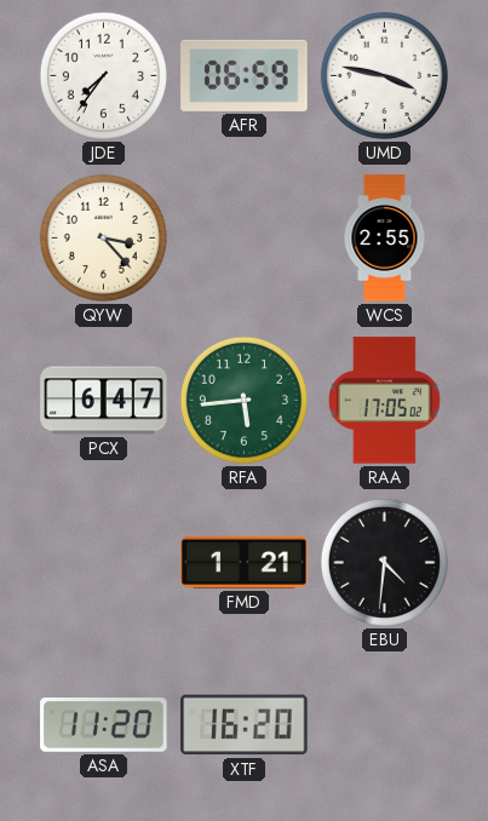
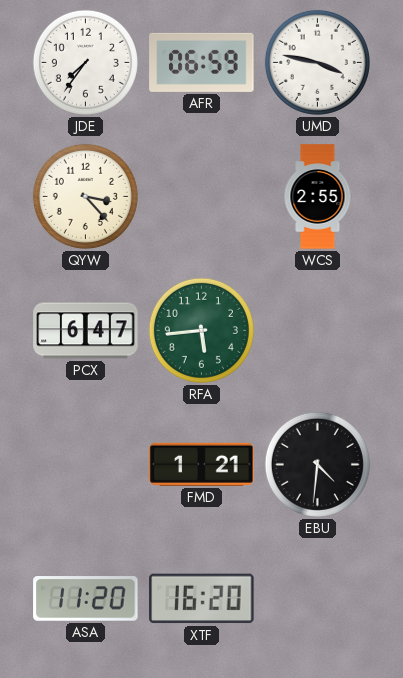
RAA: 17:05 -> none
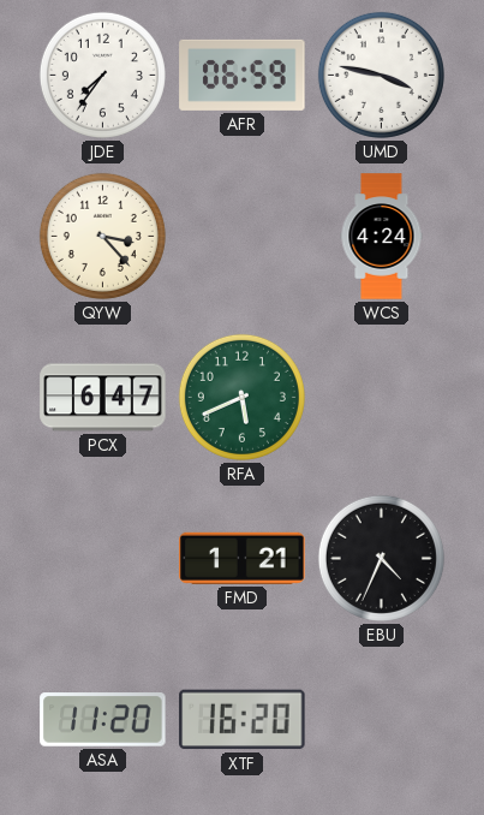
WCS: 2:55 -> 4:24
RFA: 5:44 -> 5:41
EBU: 4:31 -> 4:34
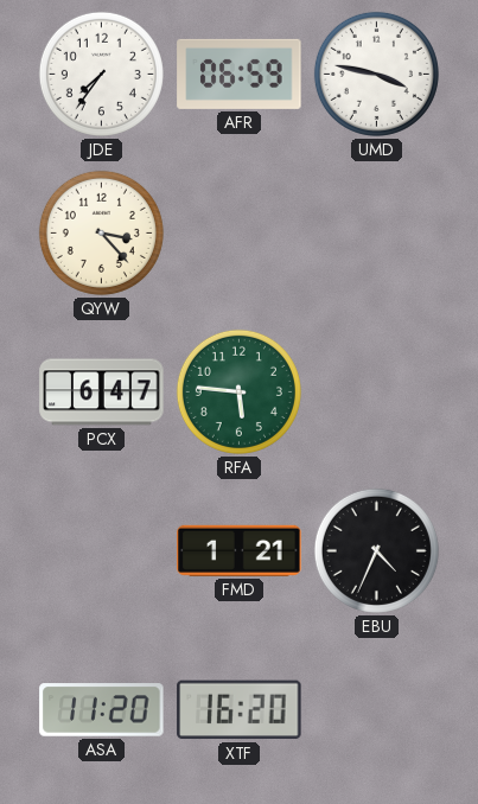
WCS: 4:24 -> none
RFA: 5:41 -> 5:46
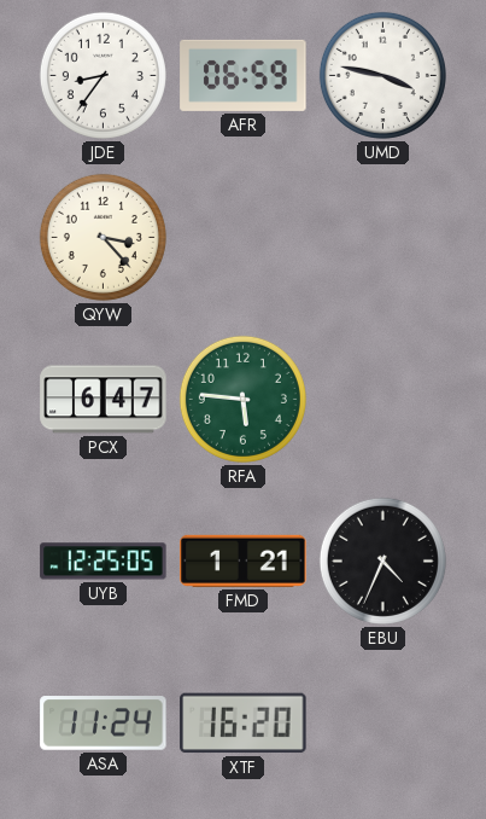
JDE: 7:36 -> 8:36
UYB: none -> 12:25
ASA: 11:20 -> 11:24
